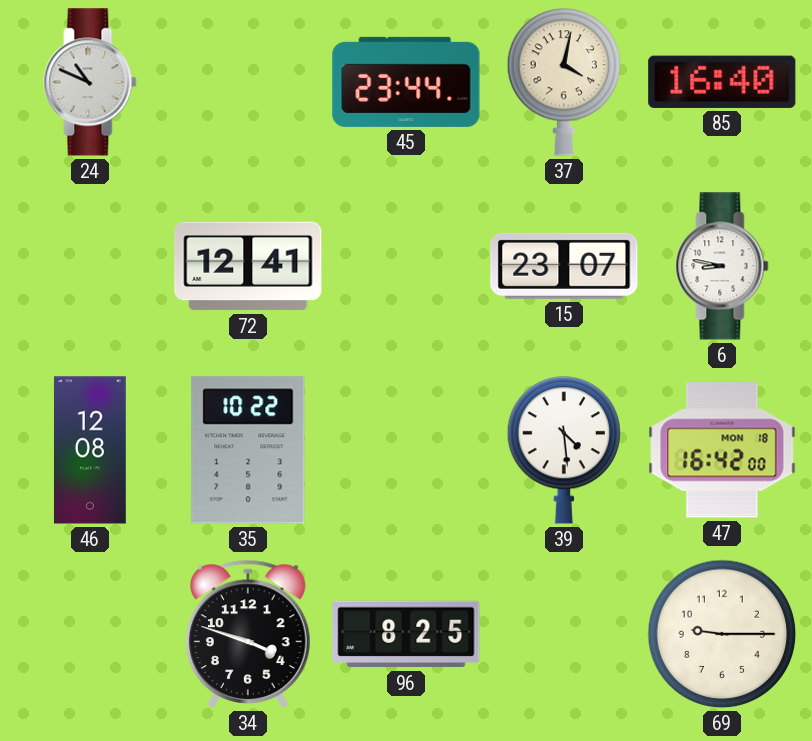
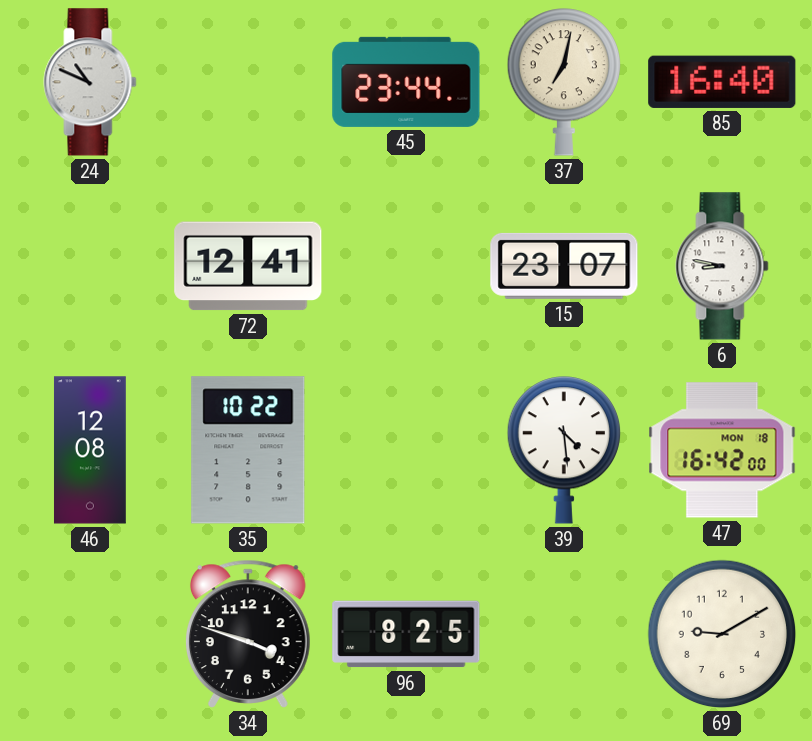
37: 4:02 -> 7:02
69: 9:15 -> 9:10
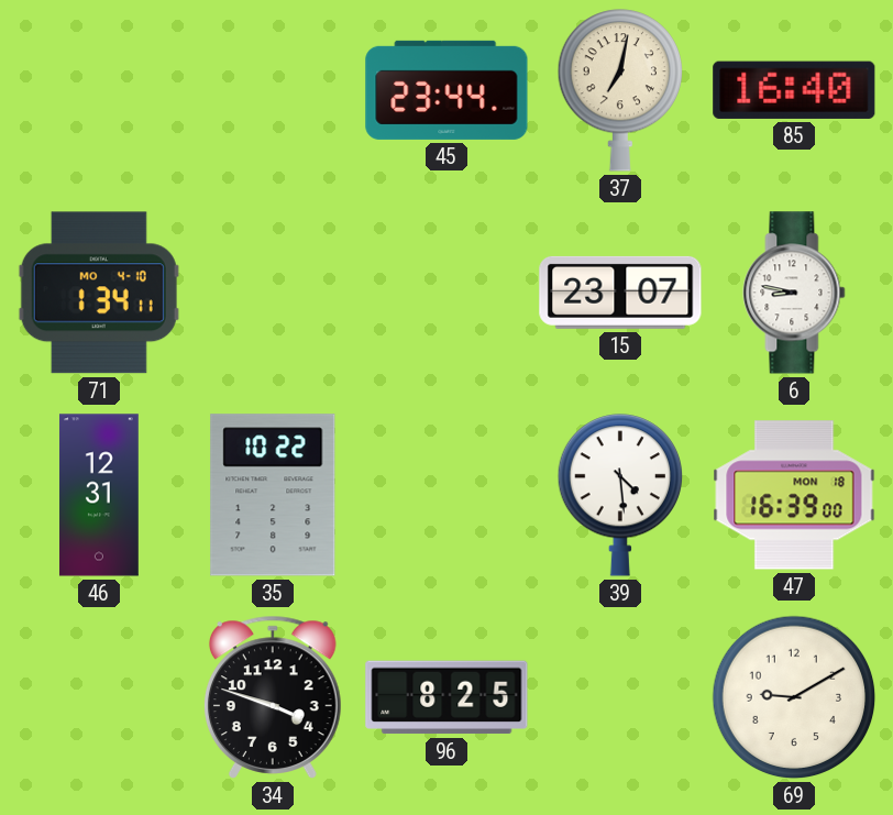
24: 10:49 -> none
71: none -> 1:34
72: 12:41 -> none
46: 12:08 -> 12:31
47: 16:42 -> 16:39
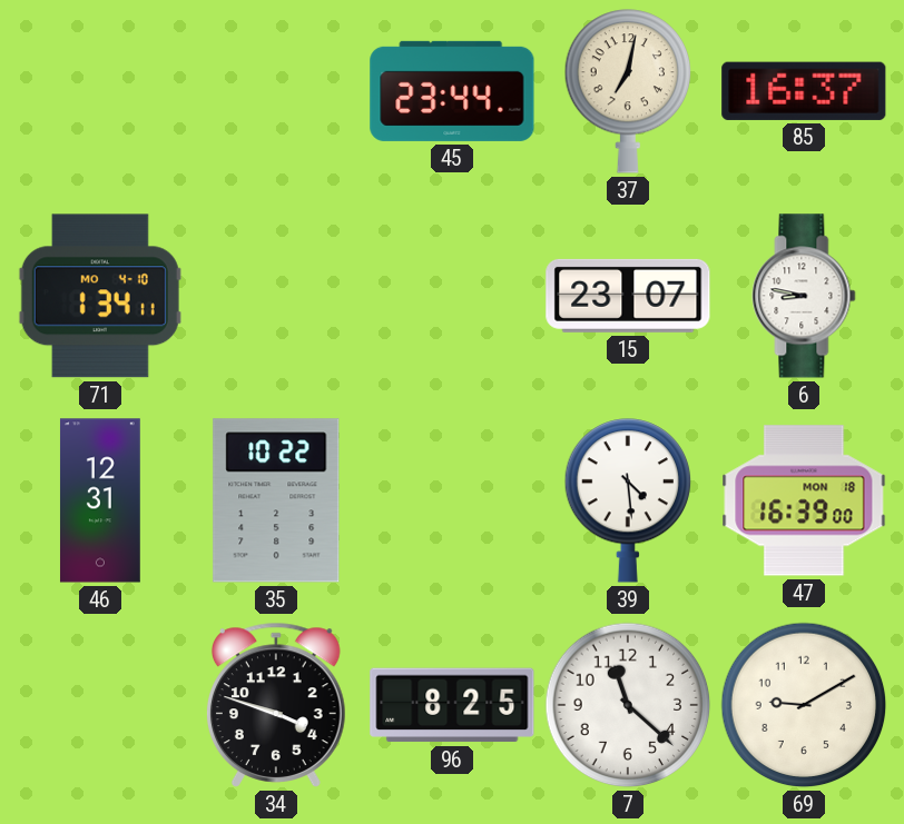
85: 16:40 -> 16:37
7: none -> 11:22
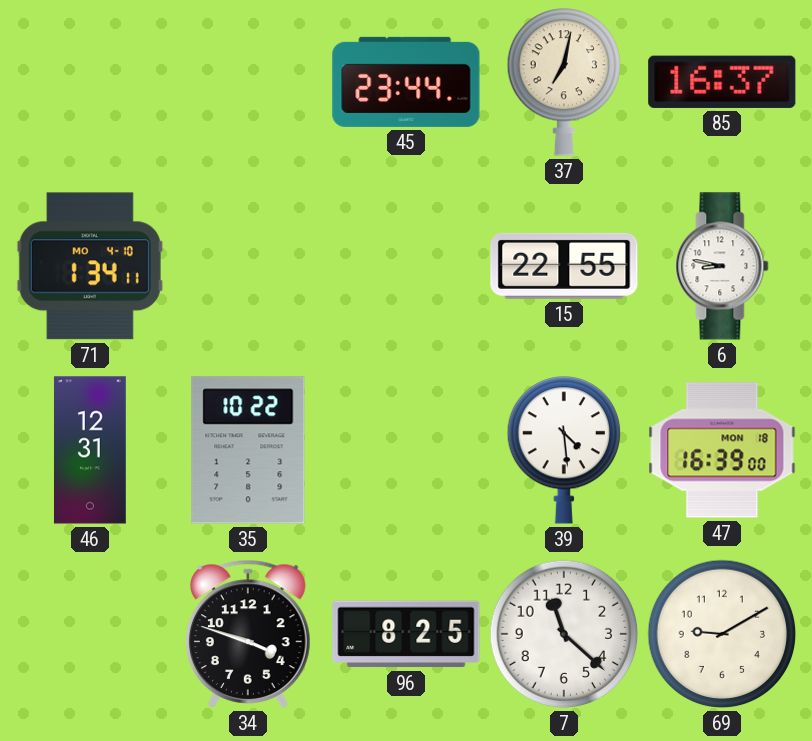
15: 23:07 -> 22:55
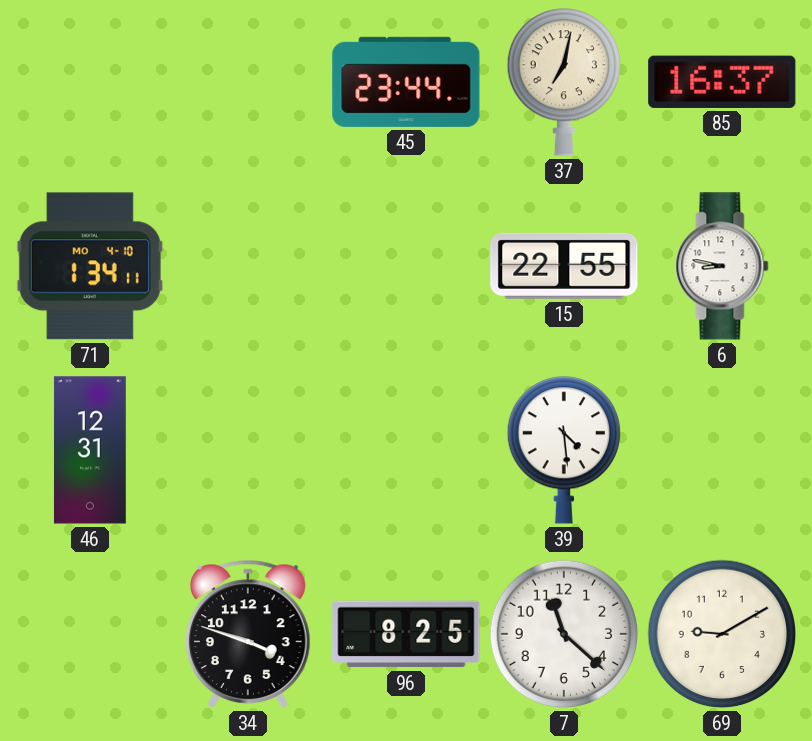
35: 10:22 -> none
47: 16:39 -> none
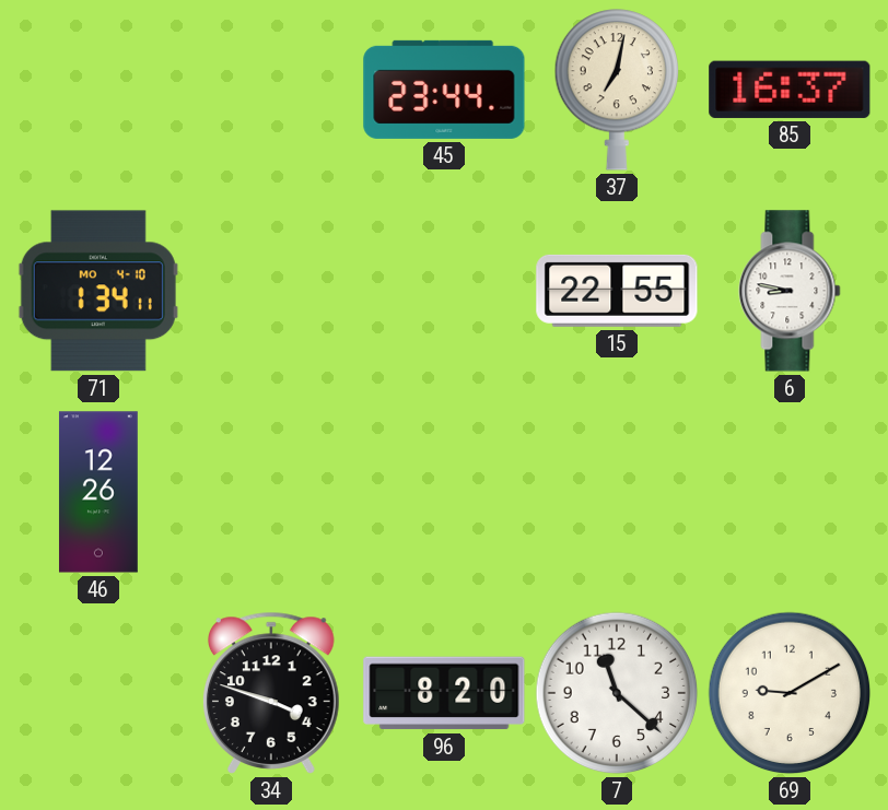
46: 12:31 -> 12:26
39: 4:29 -> none
96: 8:25 -> 8:20
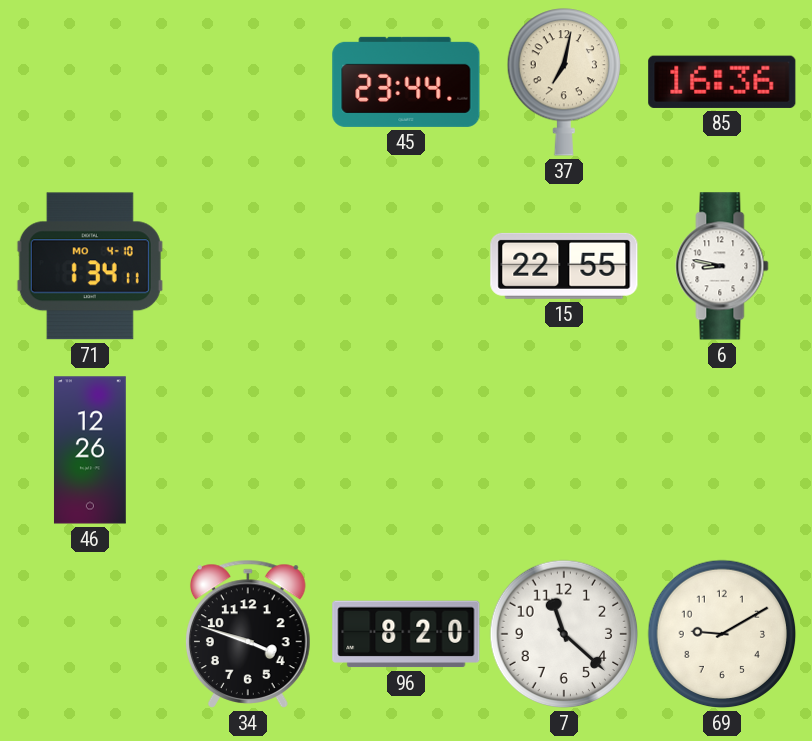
85: 16:37 -> 16:36
